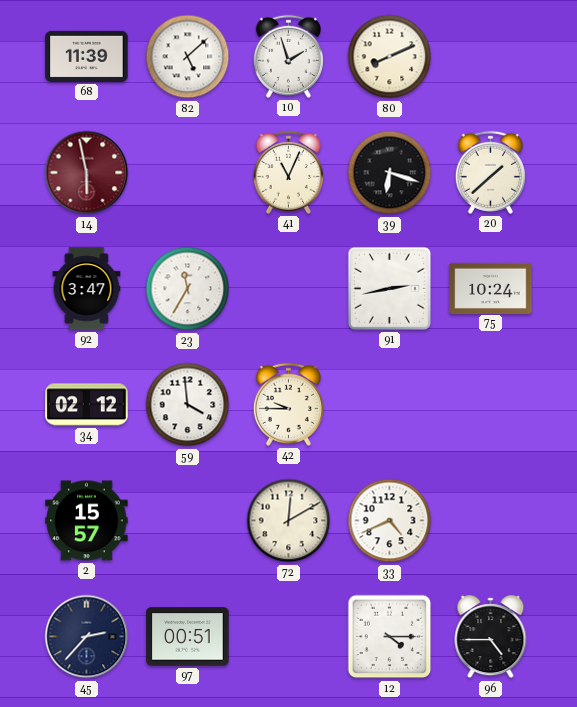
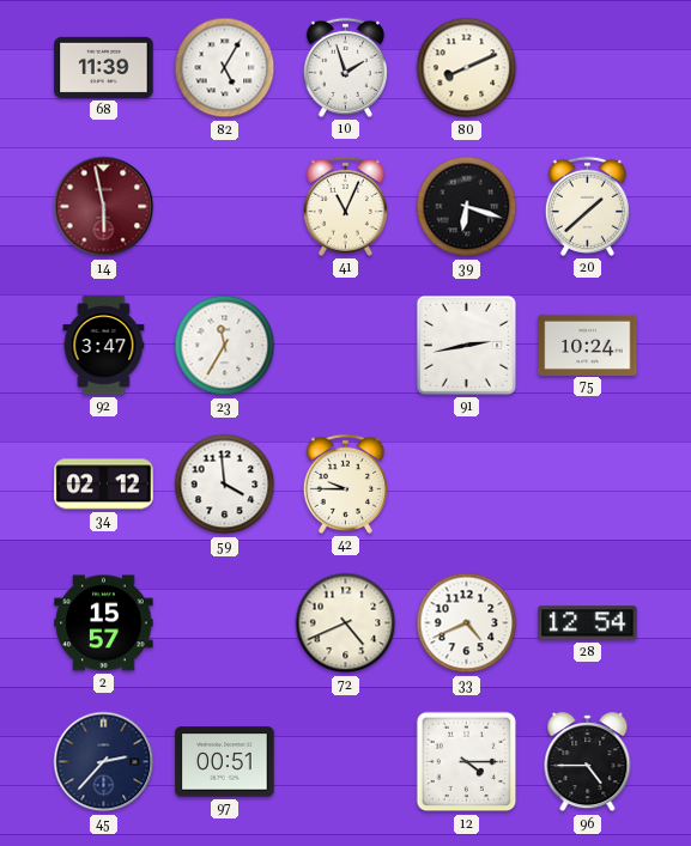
82: 5:08 -> 5:05
72: 12:10 -> 4:41
28: none -> 12:54
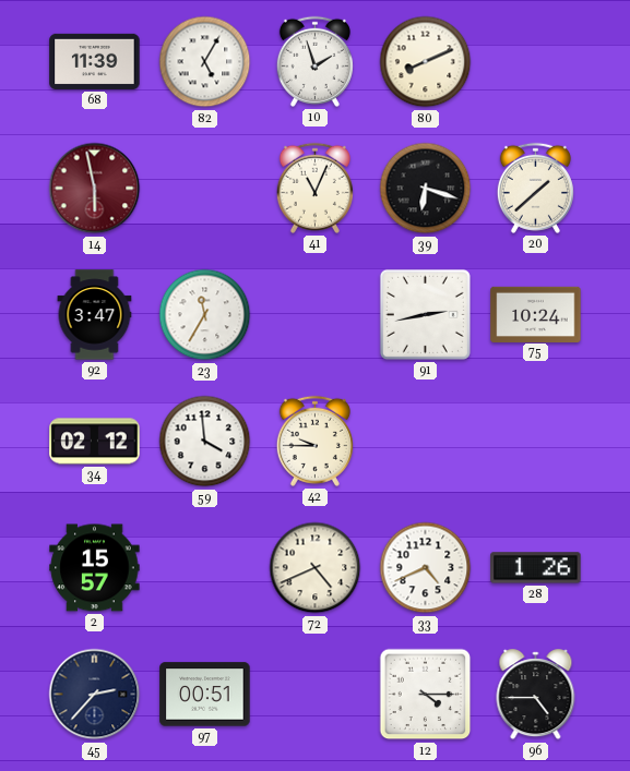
28: 12:54 -> 1:26
